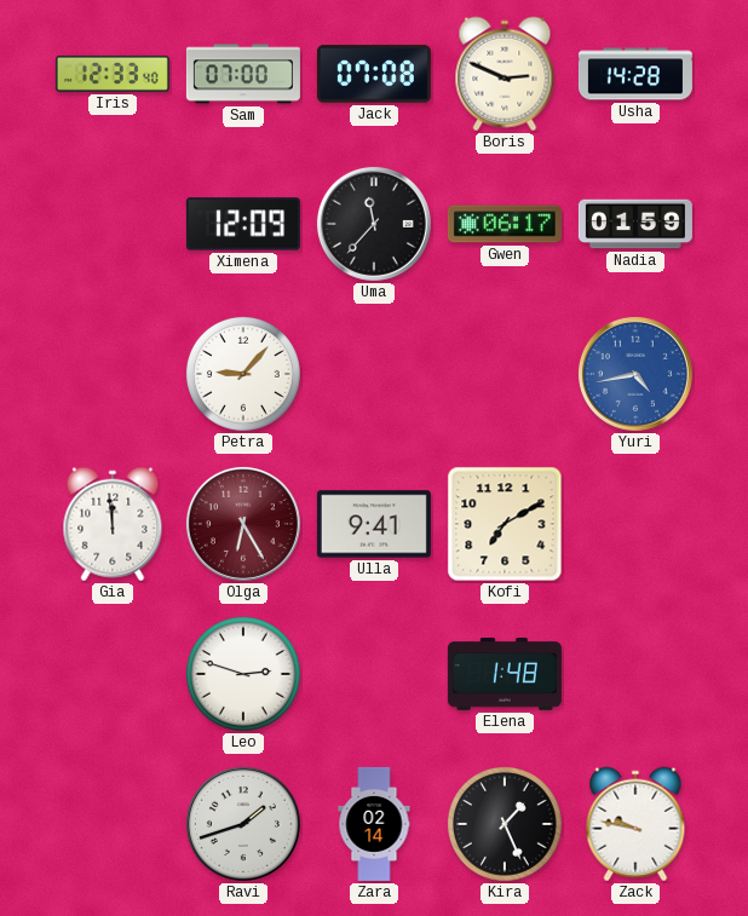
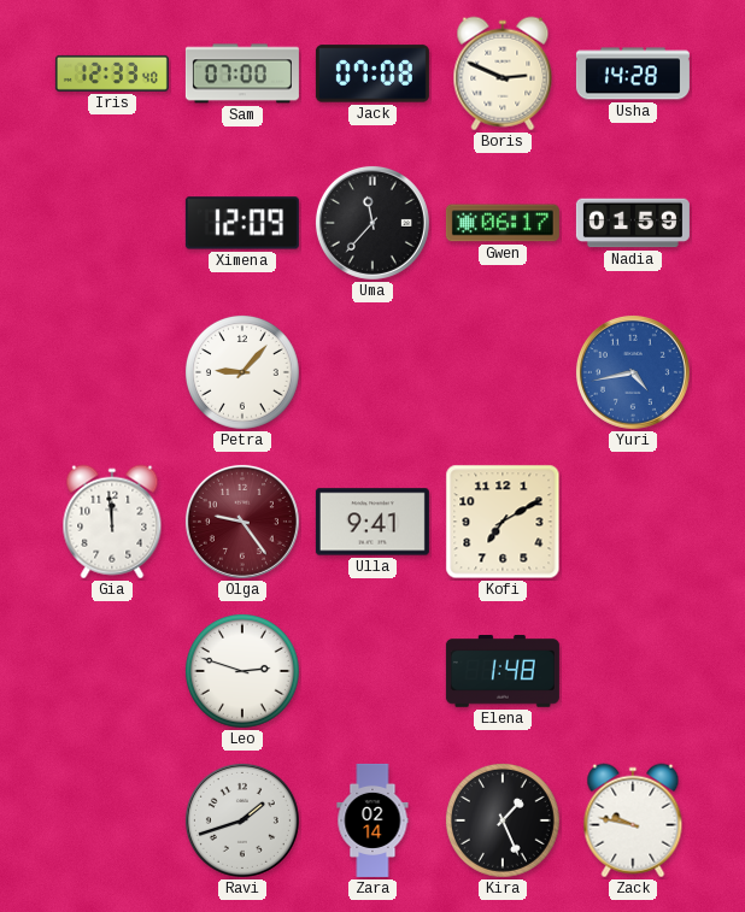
Olga: 6:25 -> 9:24
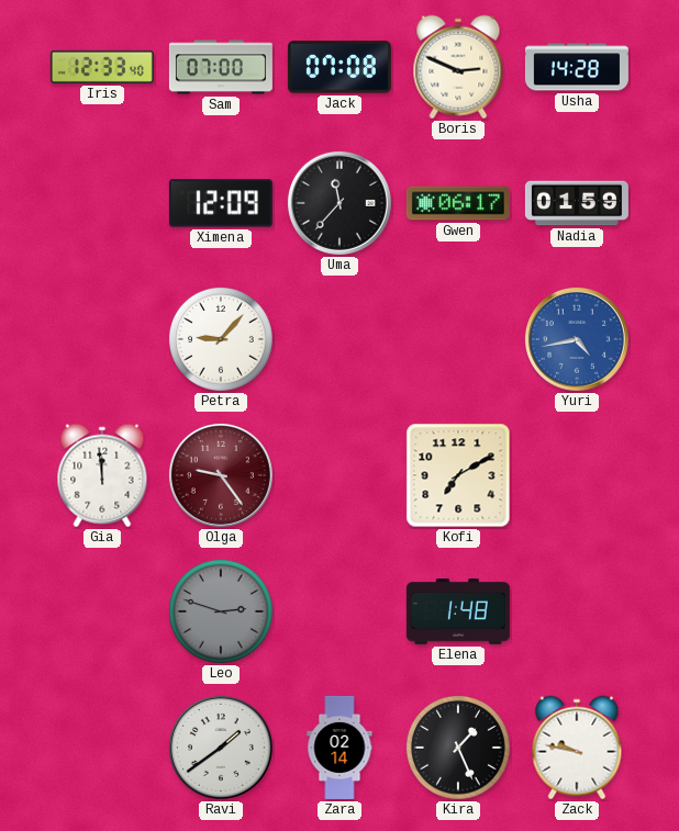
Ulla: 9:41 -> none
Leo dial: white -> grey
Ravi: 1:42 -> 1:39
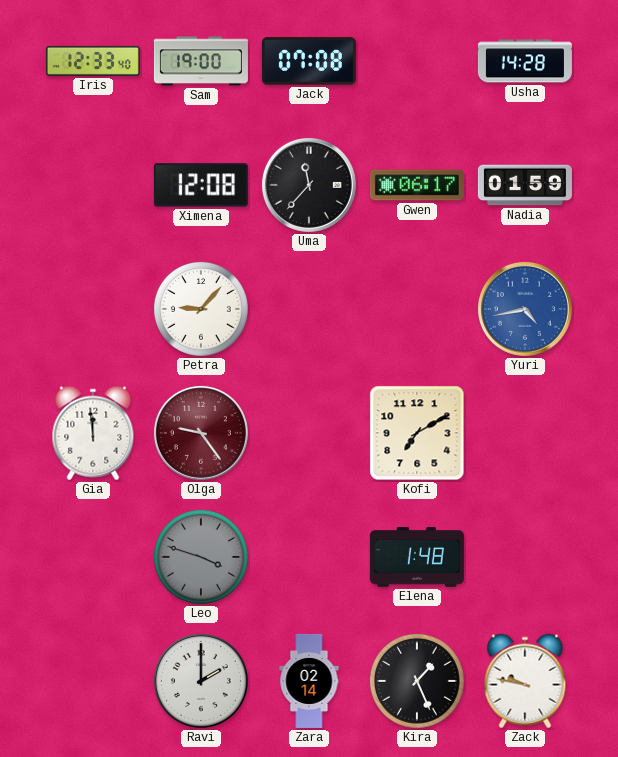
Sam: 07:00 -> 19:00
Boris: 2:49 -> none
Ximena: 12:09 -> 12:08
Leo: 2:48 -> 3:48
Ravi: 1:39 -> 2:00
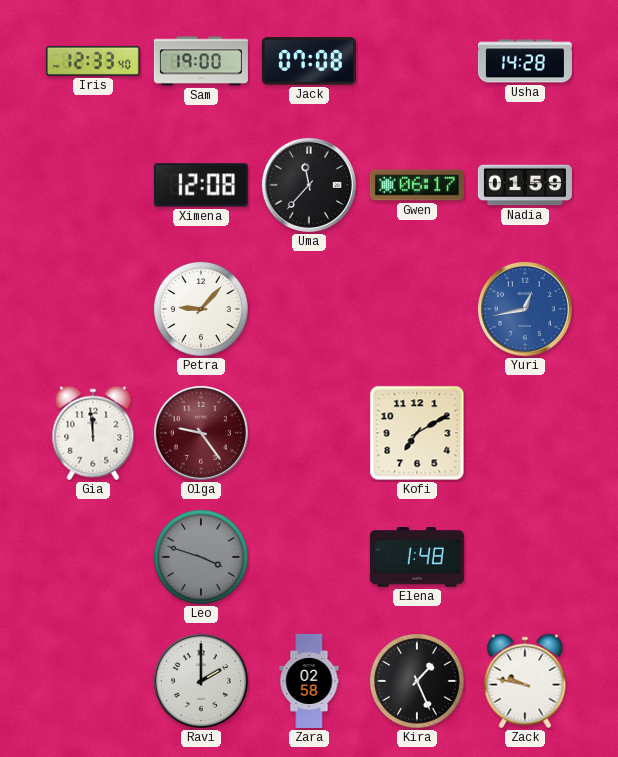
Yuri: 4:43 -> 12:43
Zara: 02:14 -> 02:58
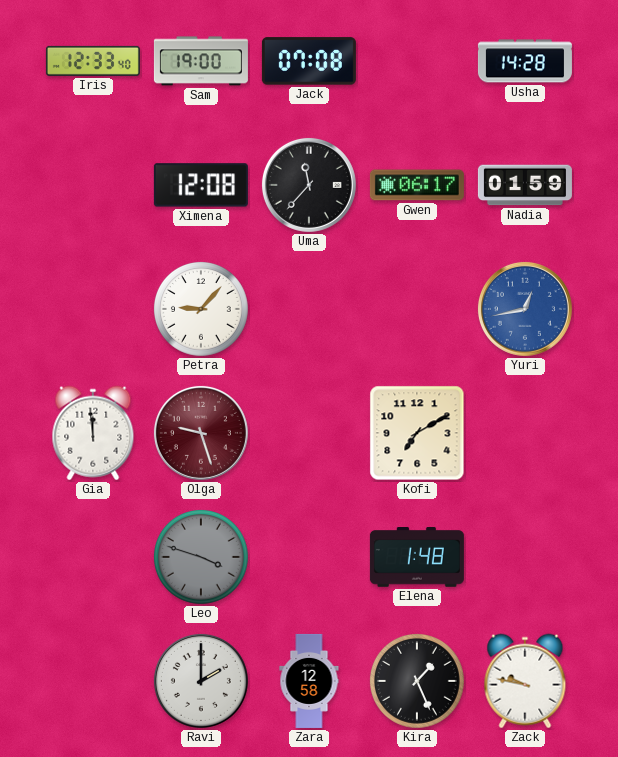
Olga: 9:24 -> 9:27
Zara: 02:58 -> 12:58
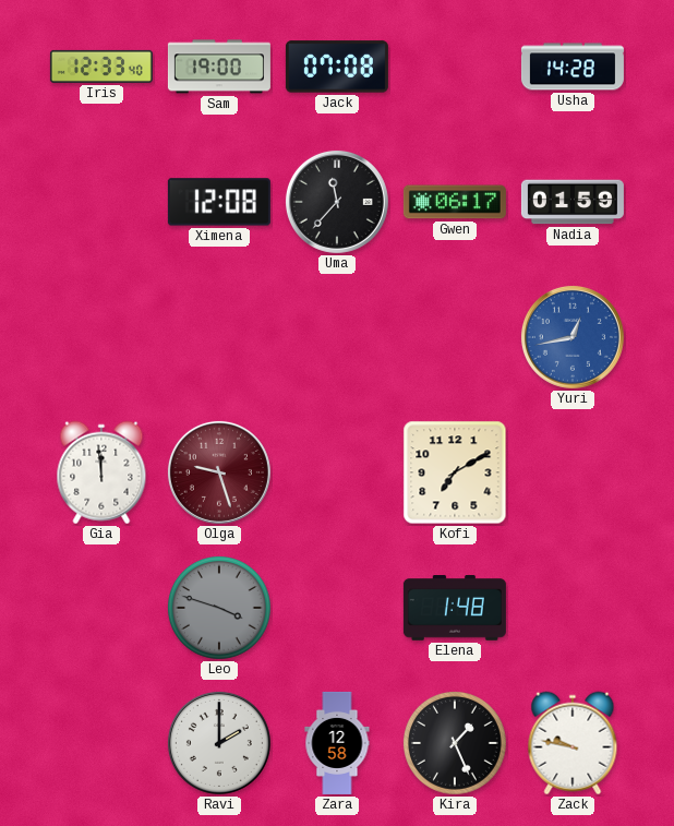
Petra: 9:07 -> none
